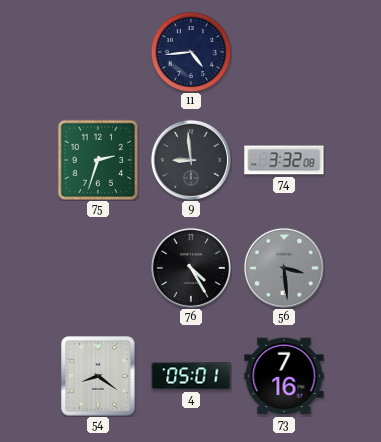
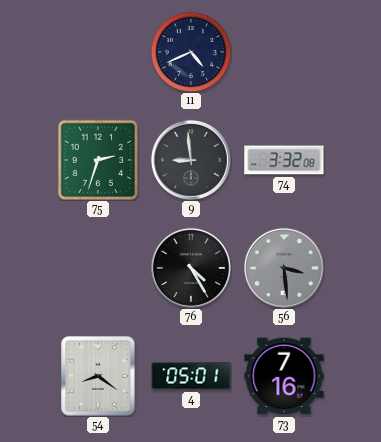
11: 4:44 -> 4:41
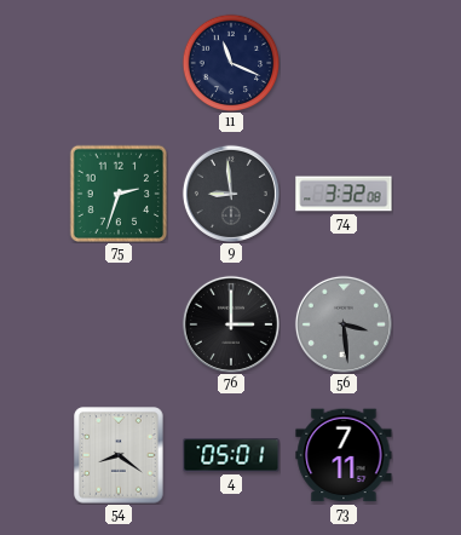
11: 4:41 -> 11:19
76: 4:25 -> 3:00
73: 7:16 -> 7:11
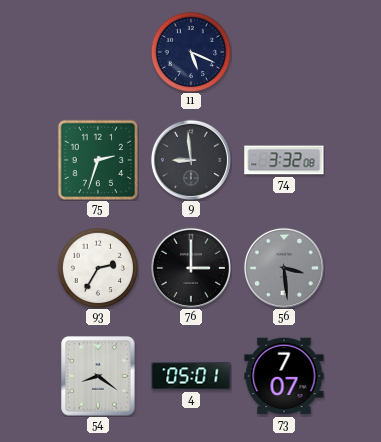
11: 11:19 -> 5:19
93: none -> 2:35
73: 7:11 -> 7:07
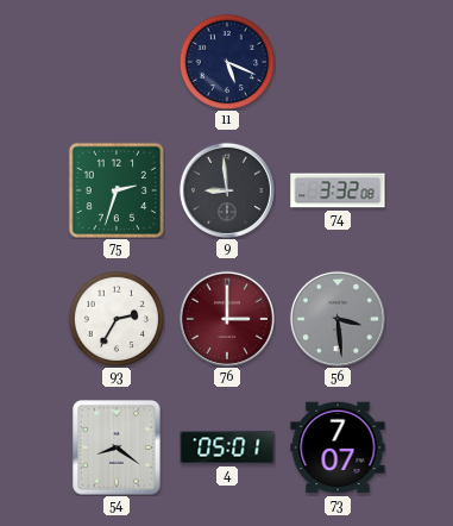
76 dial: black -> burgundy
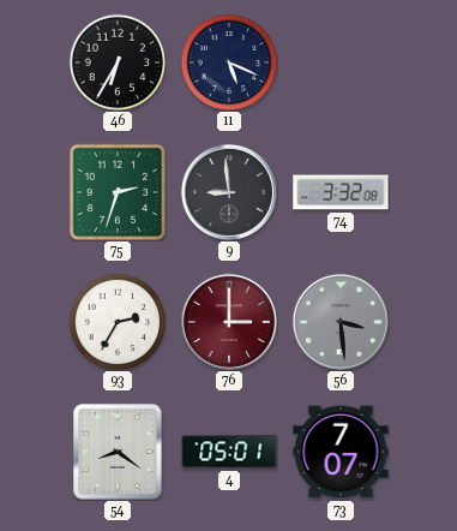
46: none -> 6:35
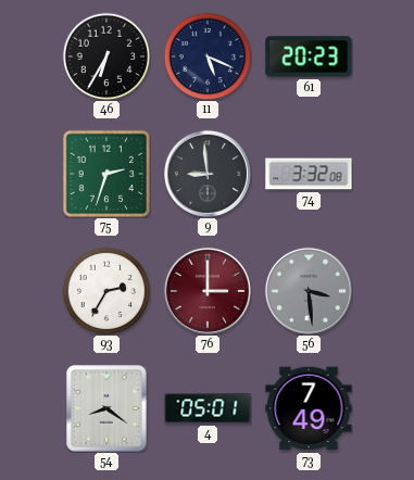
61: none -> 20:23
73: 7:07 -> 7:49
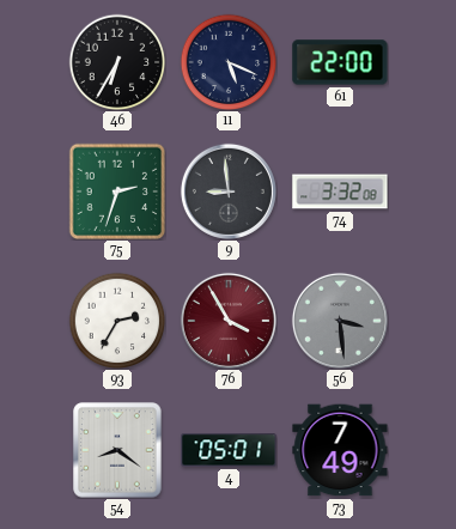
61: 20:23 -> 22:00
76: 3:00 -> 3:55
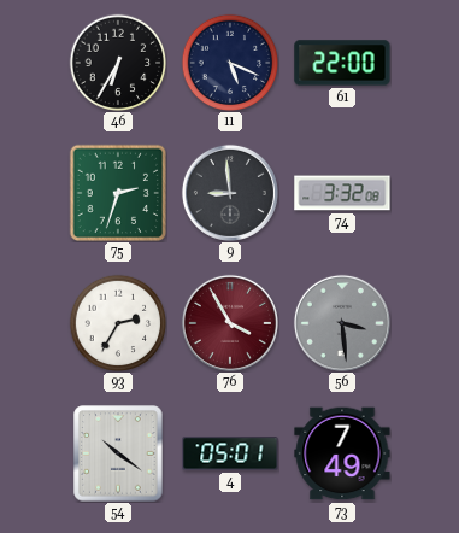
54: 8:21 -> 10:21
